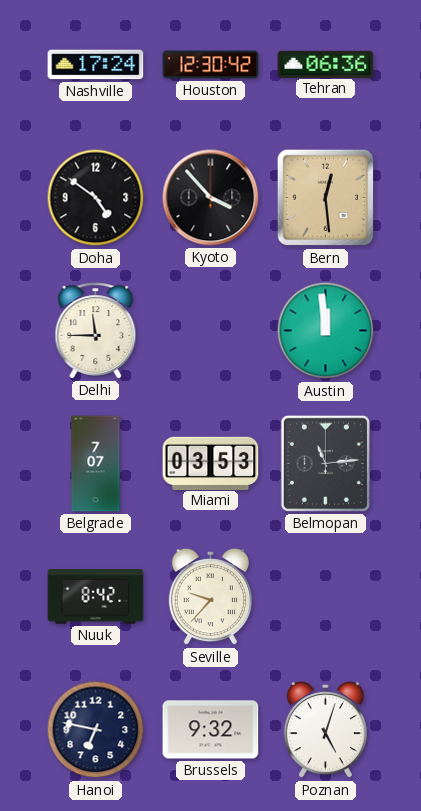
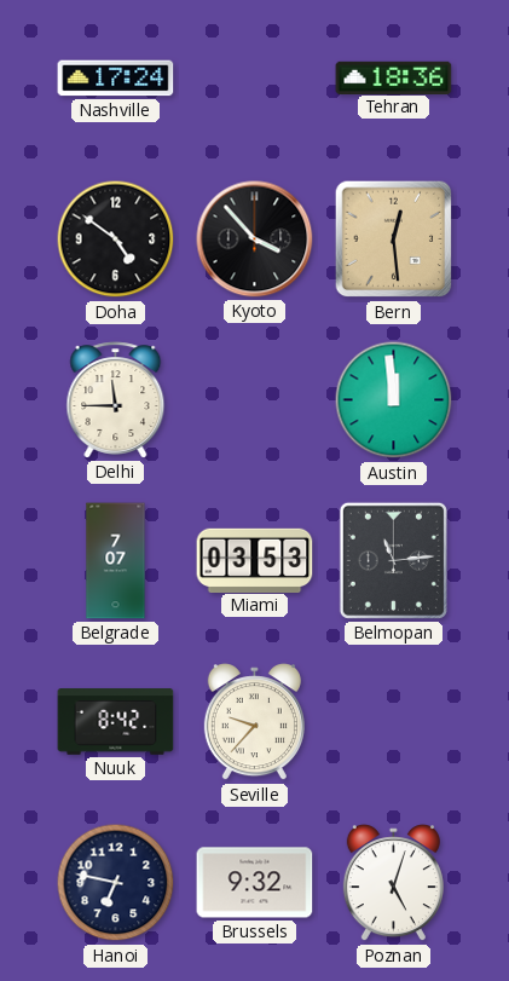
Houston: 12:30 -> none
Tehran: 06:36 -> 18:36
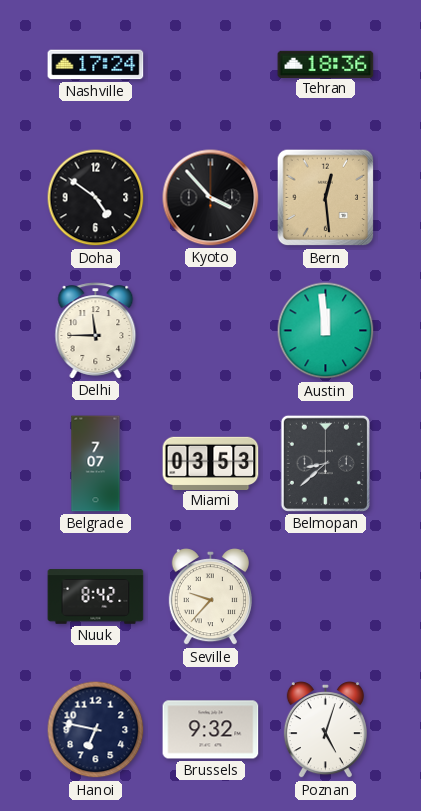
Belmopan: 11:14 -> 8:38
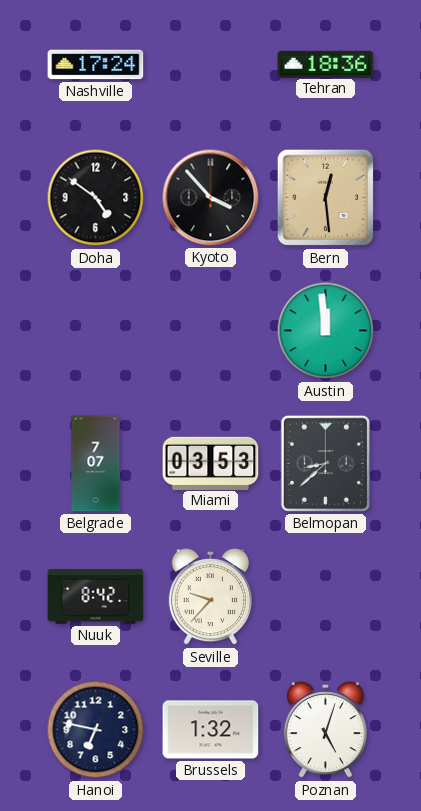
Delhi: 11:45 -> none
Brussels: 9:32 -> 1:32
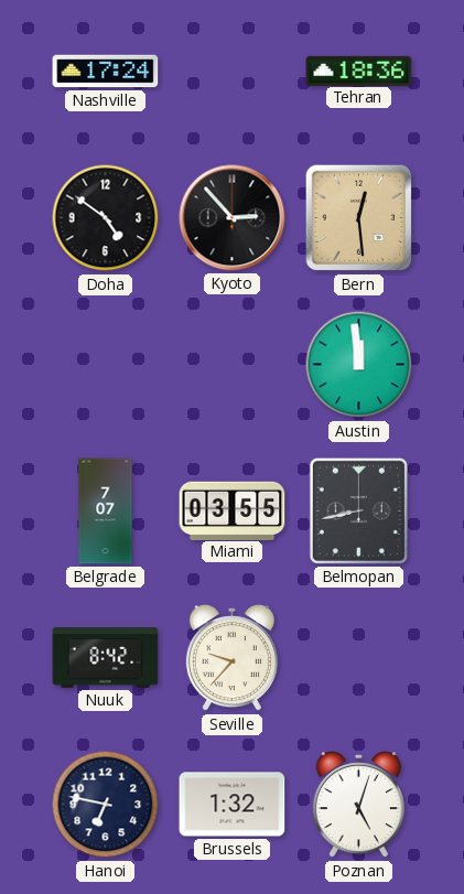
Kyoto: 3:53 -> 2:53
Miami: 03:53 -> 03:55
Belmopan: 8:38 -> 8:43
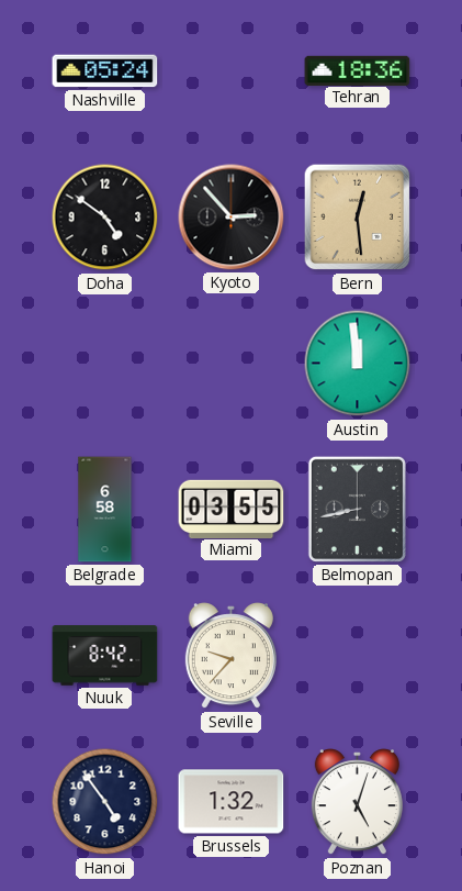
Nashville: 17:24 -> 05:24
Belgrade: 7:07 -> 6:58
Hanoi: 6:47 -> 4:54
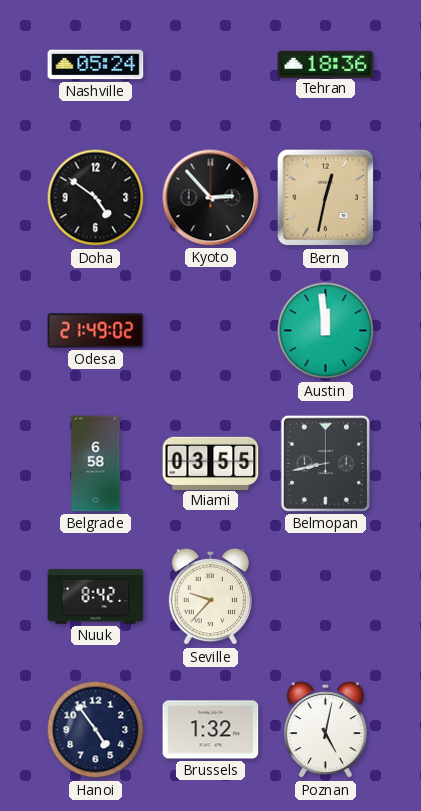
Bern: 12:29 -> 12:32
Odesa: none -> 21:49
Poznan: 5:03 -> 5:02
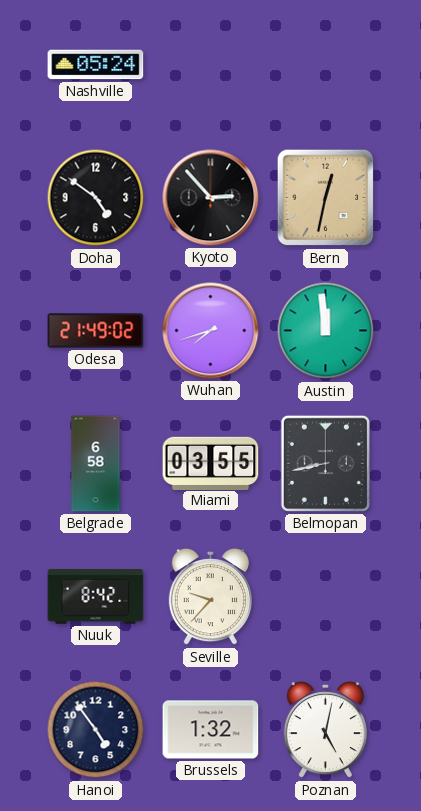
Tehran: 18:36 -> none
Wuhan: none -> 7:42
